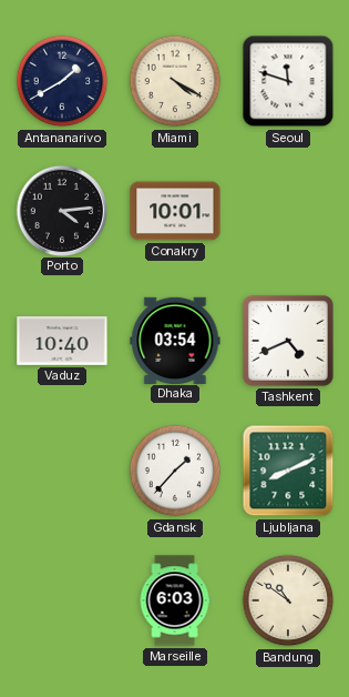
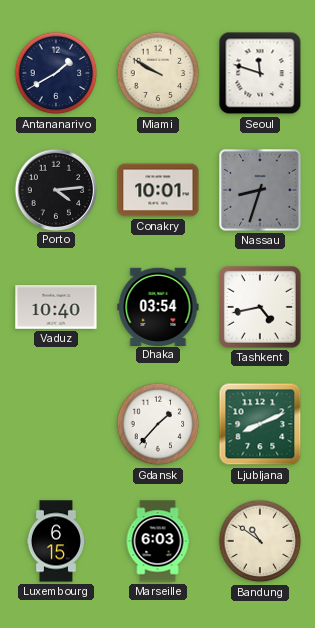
Miami: 4:20 -> 9:50
Nassau: none -> 8:33
Tashkent: 4:41 -> 4:43
Luxembourg: none -> 6:15
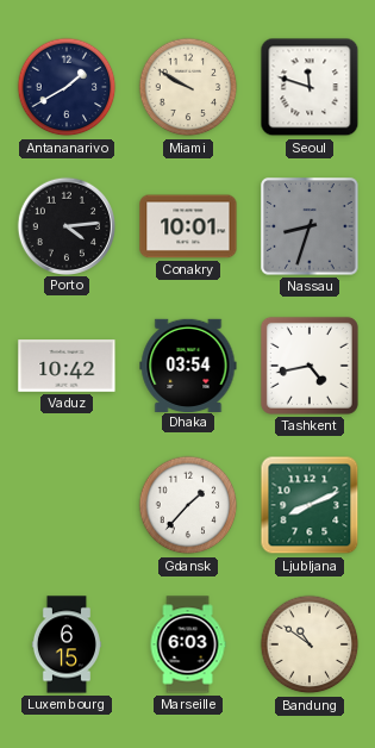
Vaduz: 10:40 -> 10:42
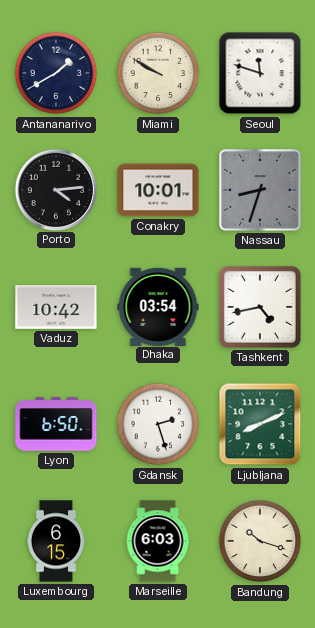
Lyon: none -> 6:50
Gdansk: 1:37 -> 2:27
Bandung: 10:51 -> 10:18
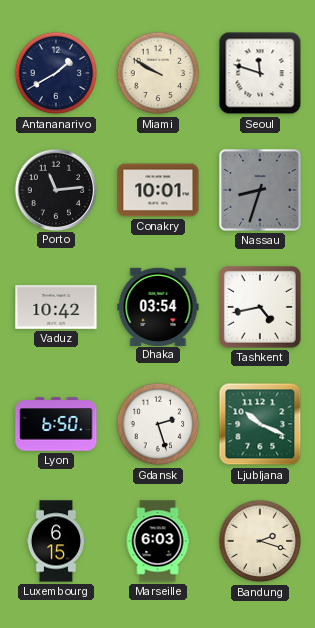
Porto: 4:14 -> 11:14
Ljubljana: 8:11 -> 10:19
Bandung: 10:18 -> 2:18
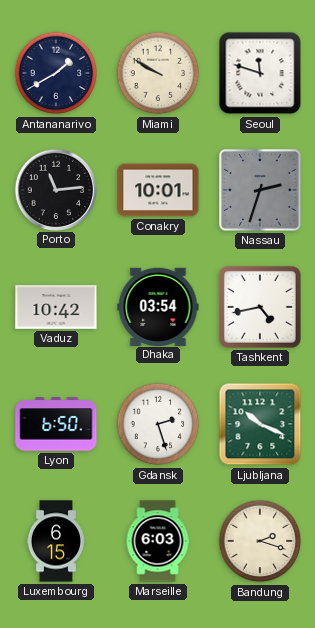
Nassau: 8:33 -> 2:33
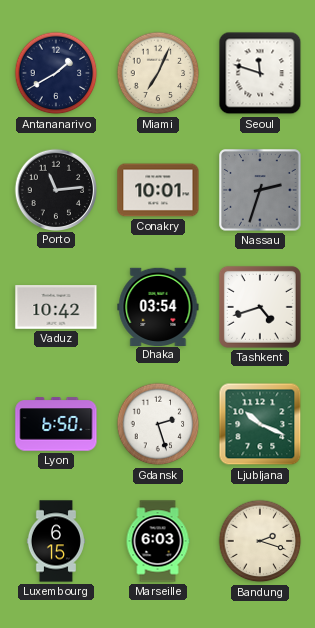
Miami: 9:50 -> 7:04
Tashkent: 4:43 -> 4:42
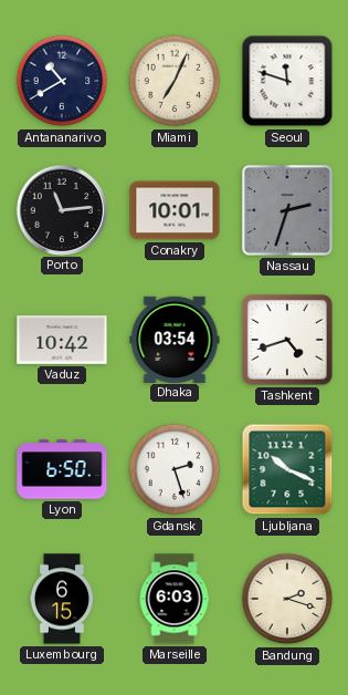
Antananarivo: 1:40 -> 10:40
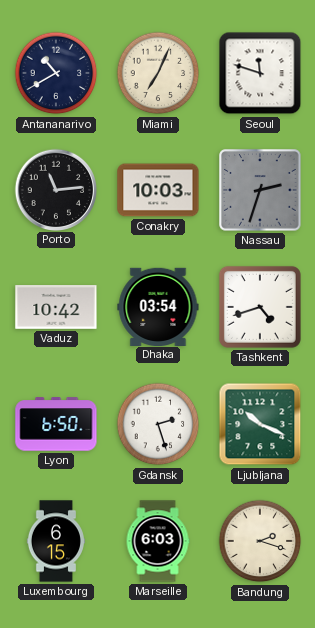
Conakry: 10:01 -> 10:03
